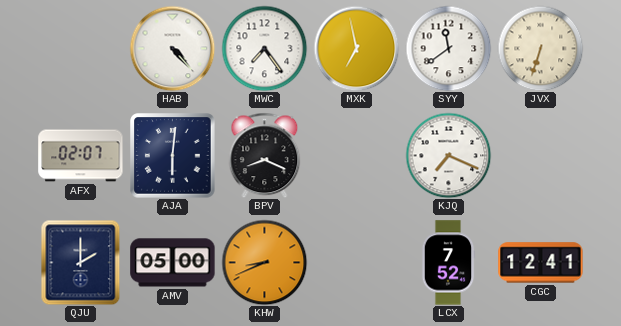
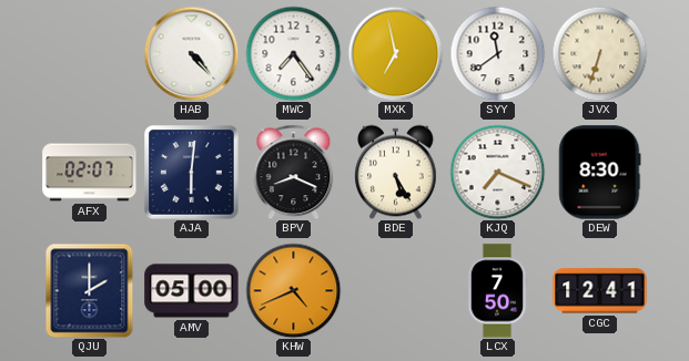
BDE: none -> 5:25
DEW: none -> 8:30
KHW: 8:41 -> 4:41
LCX: 7:52 -> 7:50
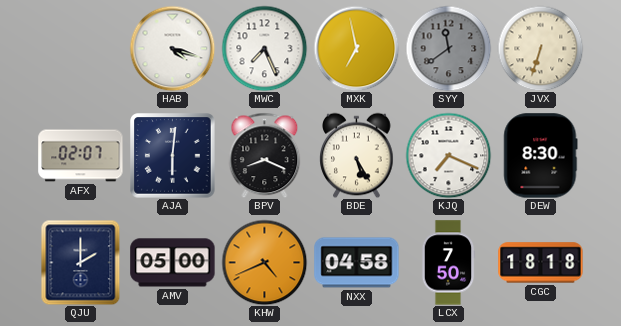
HAB: 4:23 -> 4:18
MWC: 7:24 -> 7:26
SYY dial: white -> grey
NXX: none -> 04:58
CGC: 12:41 -> 18:18
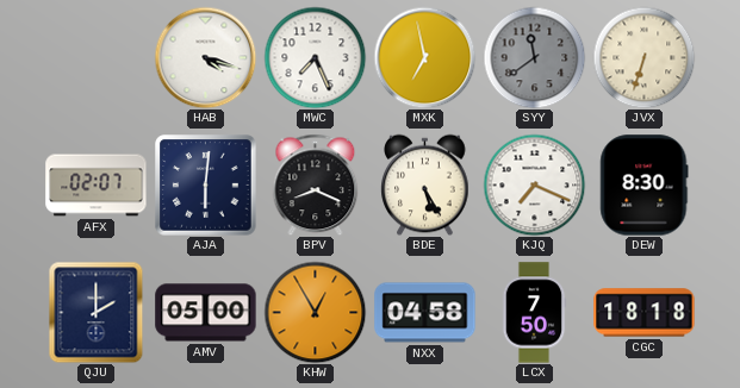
KHW: 4:41 -> 12:55
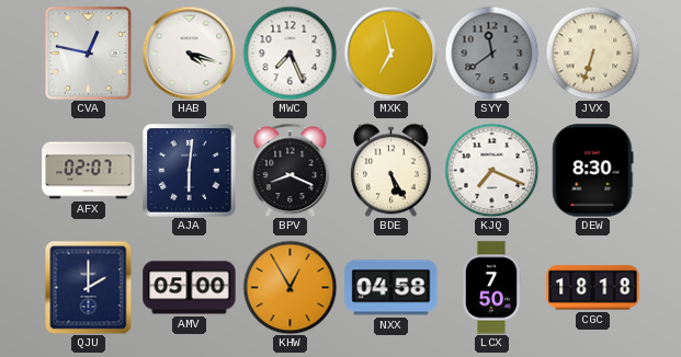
CVA: none -> 12:47
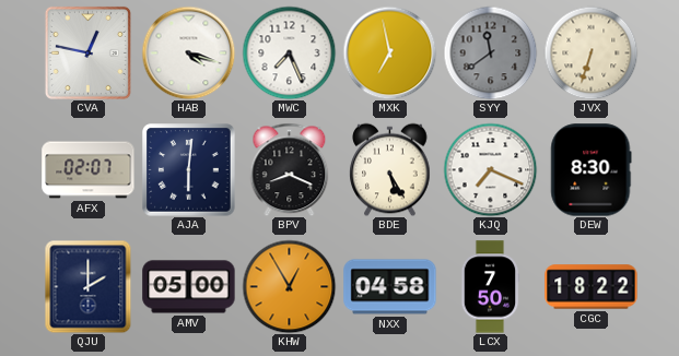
CGC: 18:18 -> 18:22
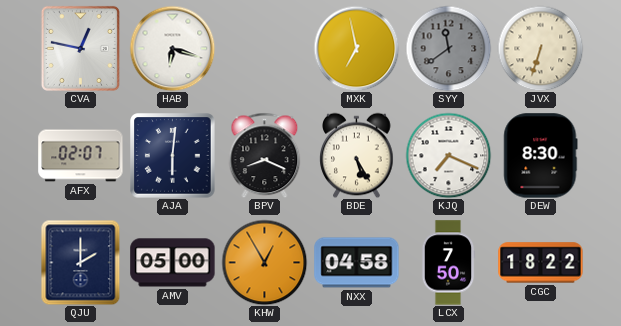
HAB: 4:18 -> 6:18
MWC: 7:26 -> none
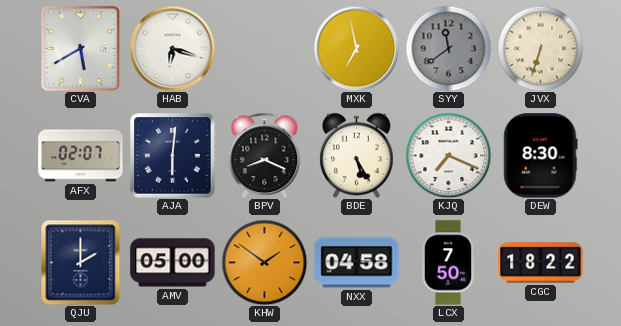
CVA: 12:47 -> 5:40
KHW: 12:55 -> 1:51
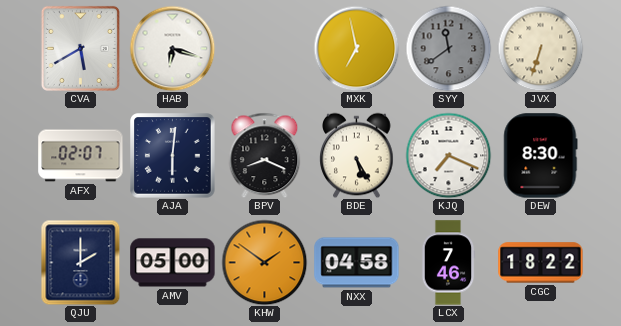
LCX: 7:50 -> 7:46
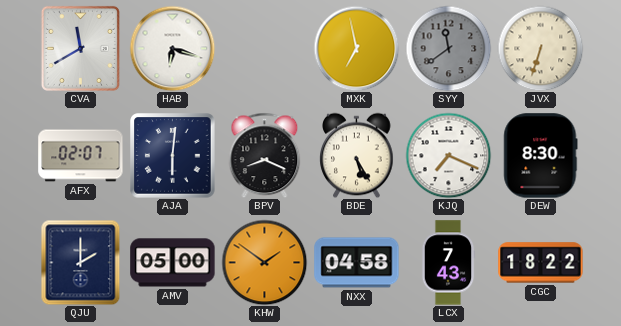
CVA: 5:40 -> 11:40
LCX: 7:46 -> 7:43
